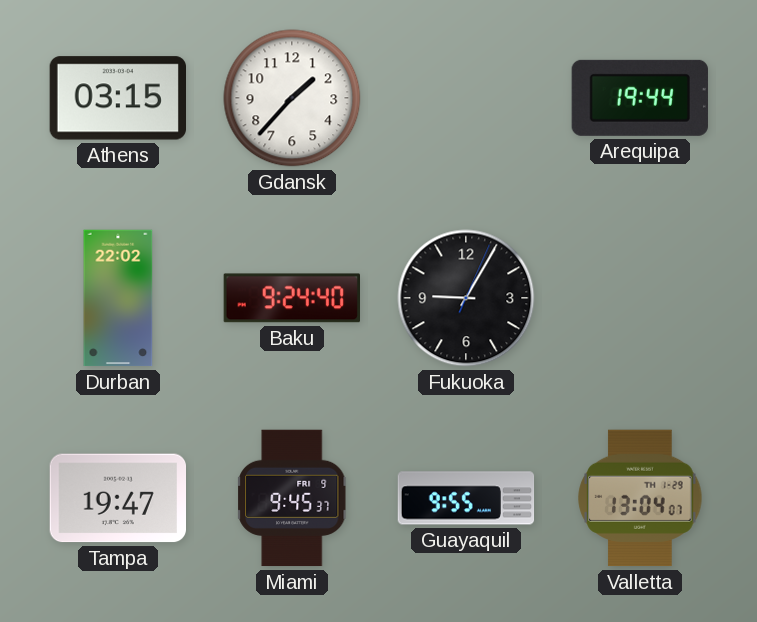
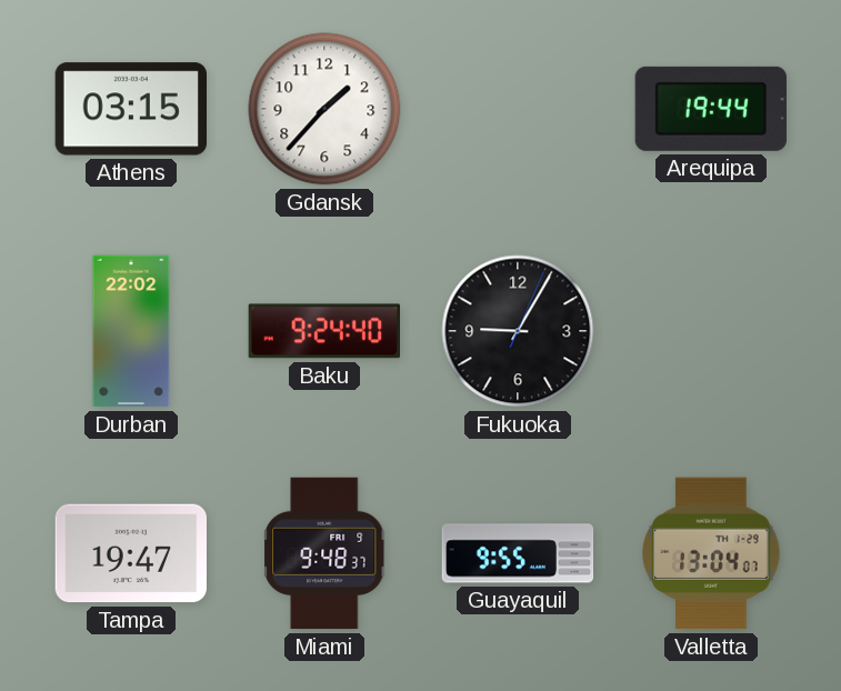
Miami: 9:45 -> 9:48
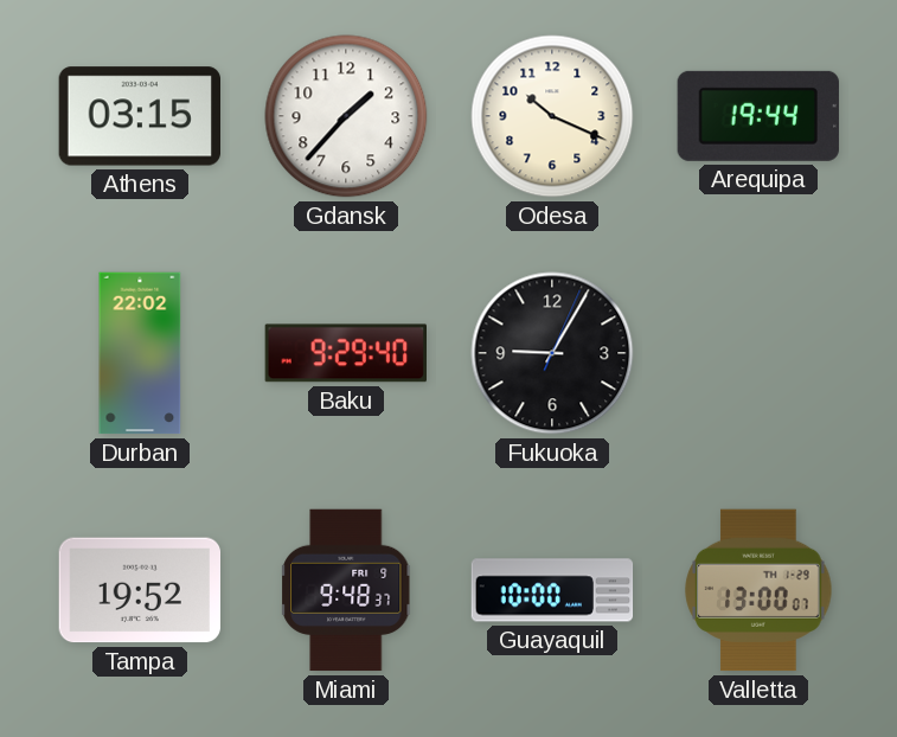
Odesa: none -> 10:19
Baku: 9:24 -> 9:29
Tampa: 19:47 -> 19:52
Guayaquil: 9:55 -> 10:00
Valletta: 13:04 -> 13:00
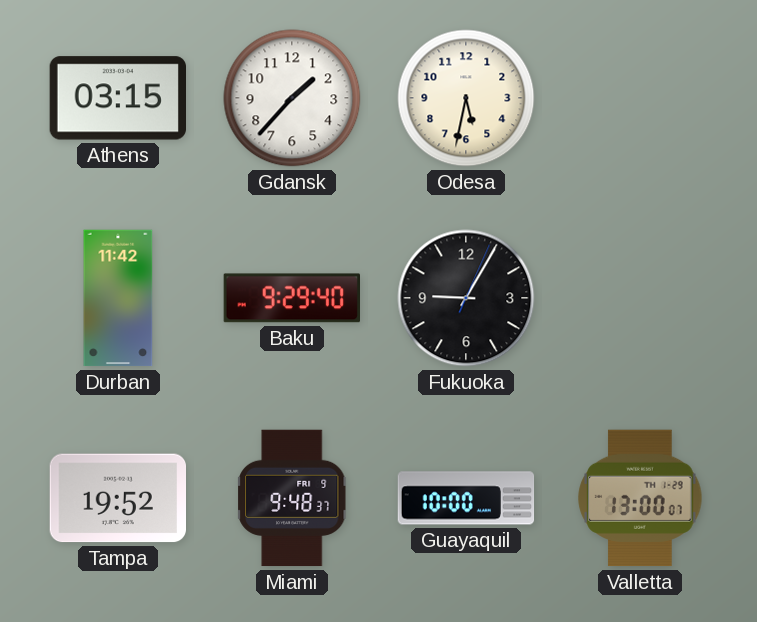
Odesa: 10:19 -> 5:32
Arequipa: 19:44 -> none
Durban: 22:02 -> 11:42
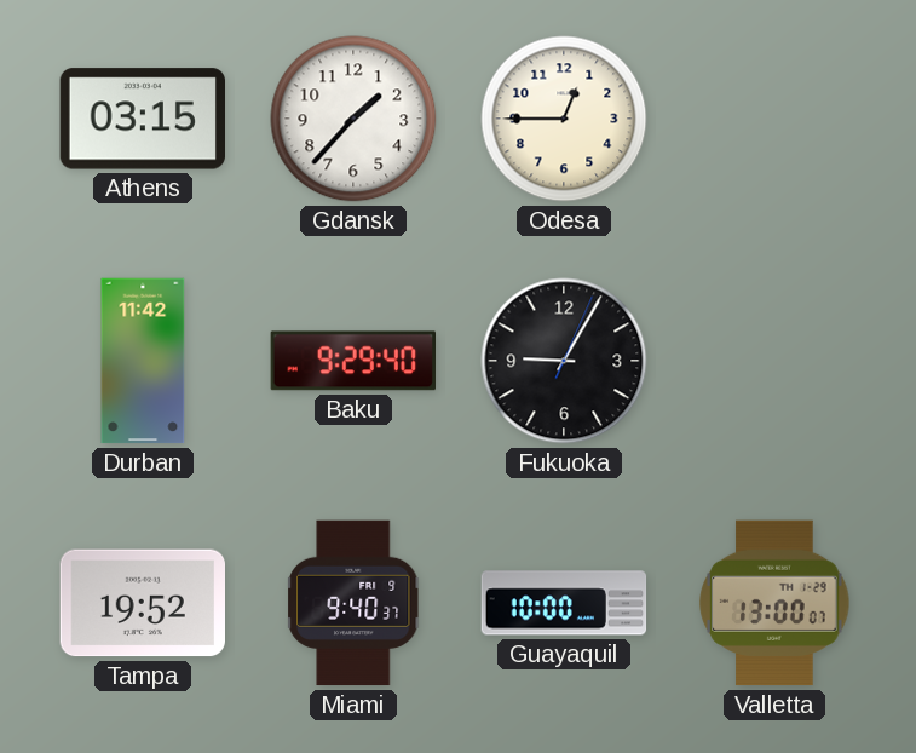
Odesa: 5:32 -> 12:45
Miami: 9:48 -> 9:40
